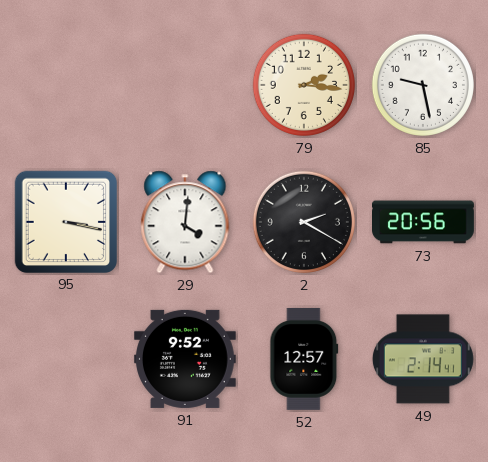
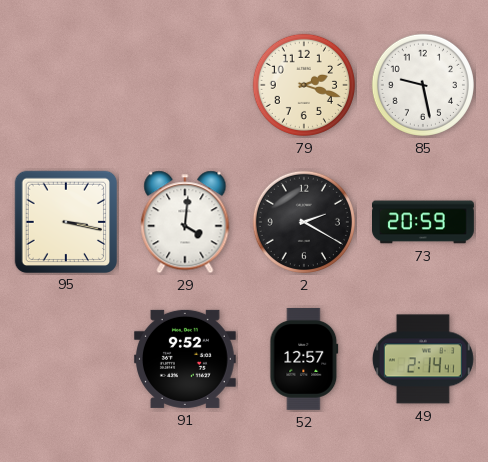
79: 2:16 -> 2:18
73: 20:56 -> 20:59
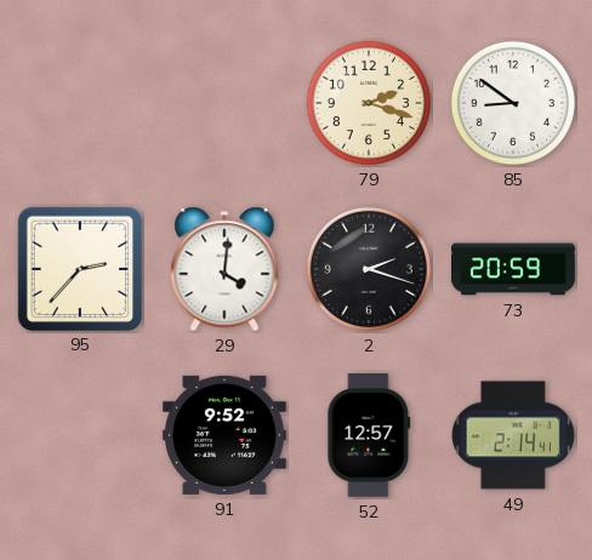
85: 9:28 -> 8:51
95: 3:17 -> 2:37
2: 2:20 -> 2:18
